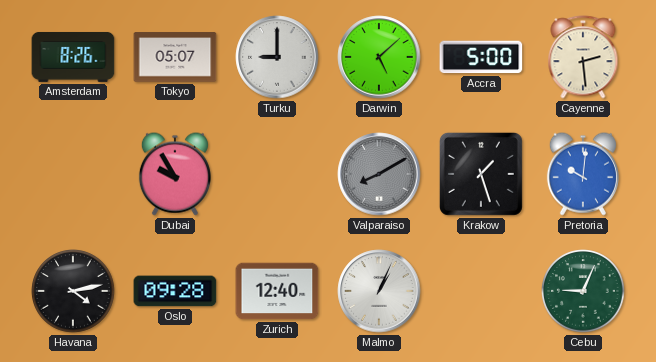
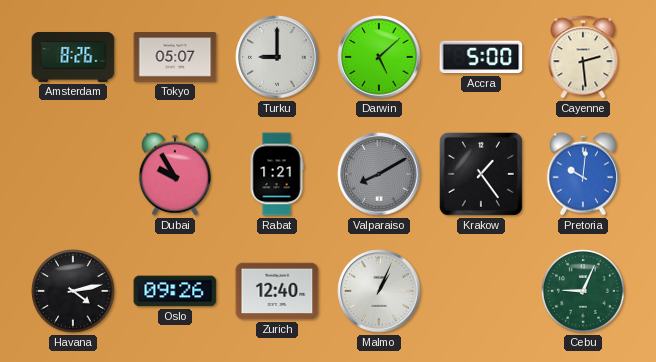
Rabat: none -> 1:21
Krakow: 1:27 -> 1:24
Oslo: 09:28 -> 09:26
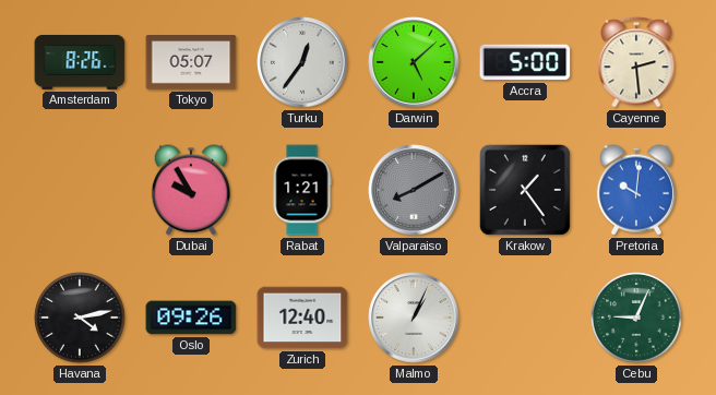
Turku: 9:00 -> 12:36
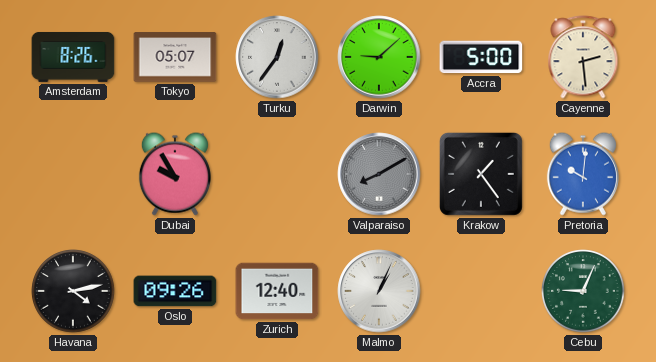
Darwin: 5:08 -> 9:08
Rabat: 1:21 -> none
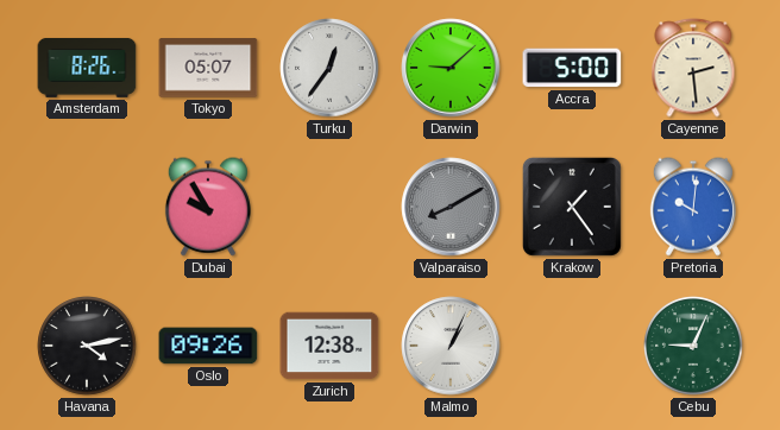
Zurich: 12:40 -> 12:38
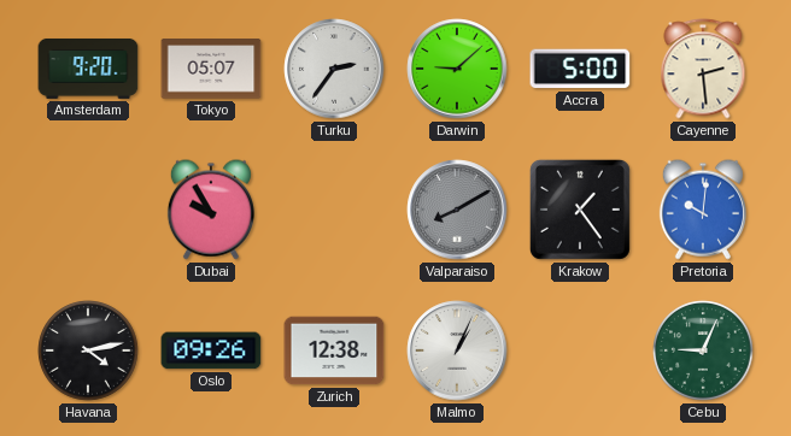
Amsterdam: 8:26 -> 9:20
Turku: 12:36 -> 2:36
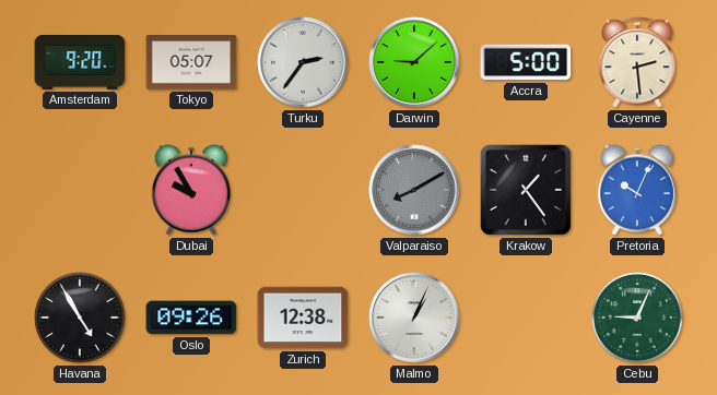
Pretoria: 10:01 -> 10:04
Havana: 4:13 -> 4:55
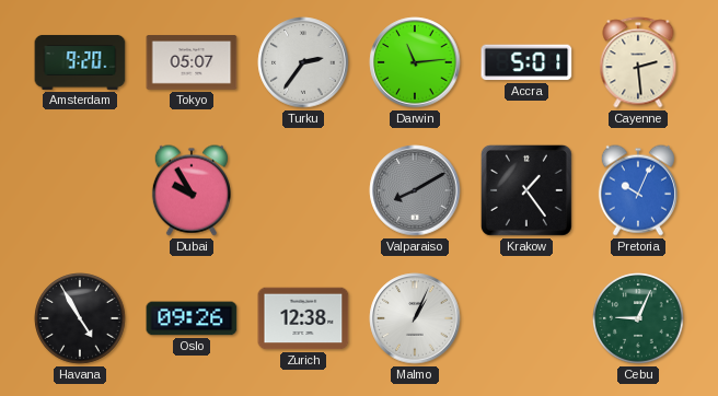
Darwin: 9:08 -> 11:14
Accra: 5:00 -> 5:01
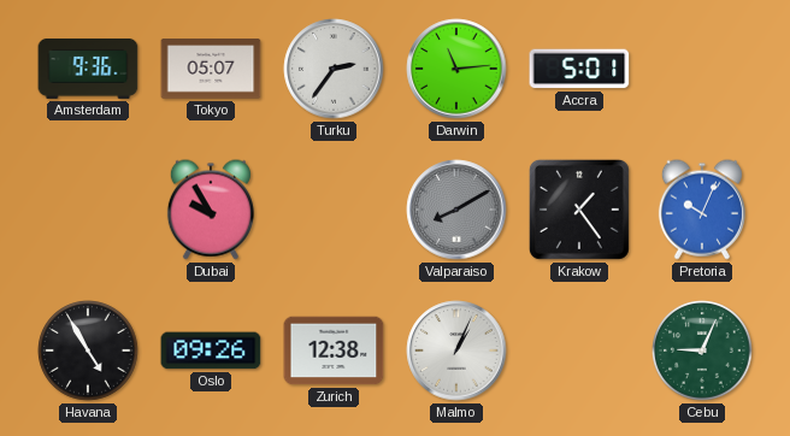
Amsterdam: 9:20 -> 9:36
Cayenne: 2:29 -> none
